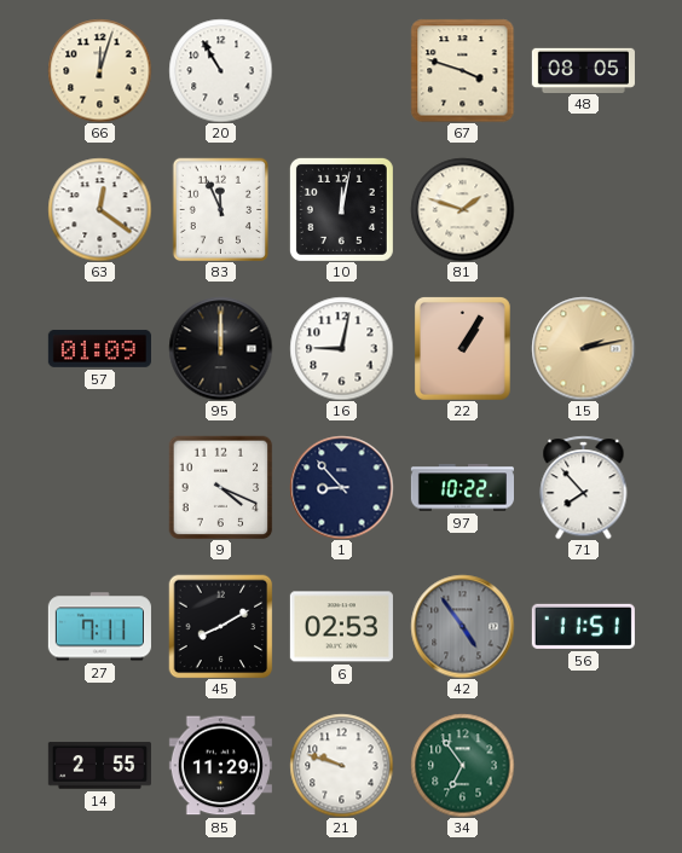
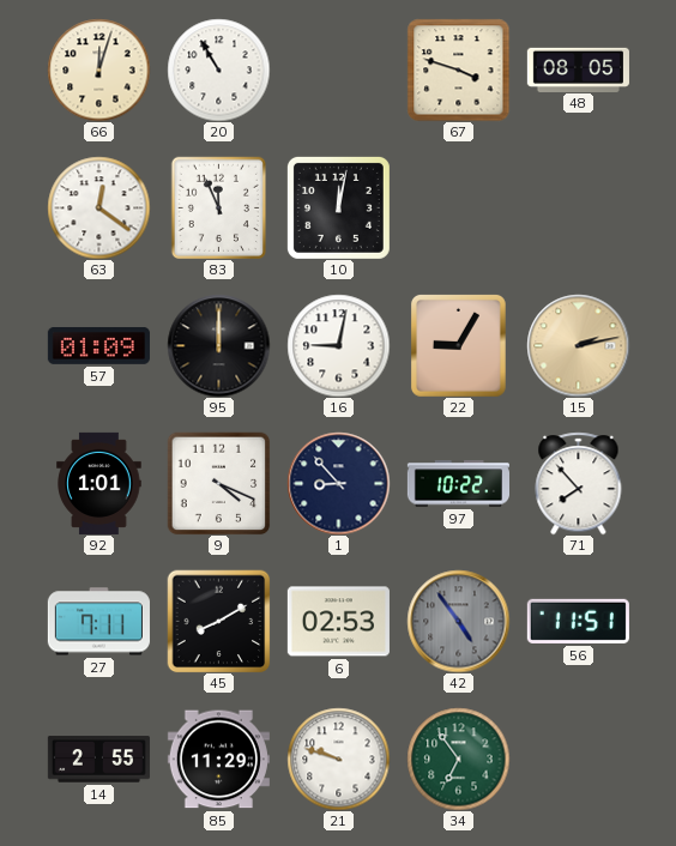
81: 1:48 -> none
22: 1:05 -> 9:05
92: none -> 1:01
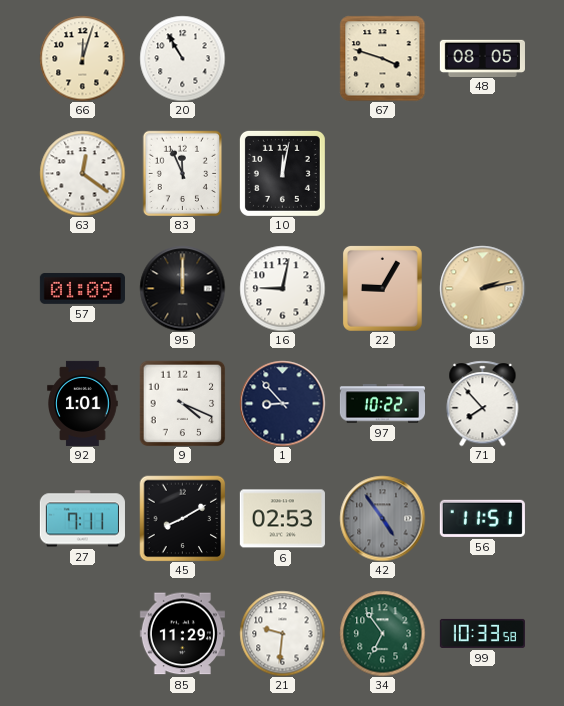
14: 2:55 -> none
21: 9:48 -> 9:31
99: none -> 10:33
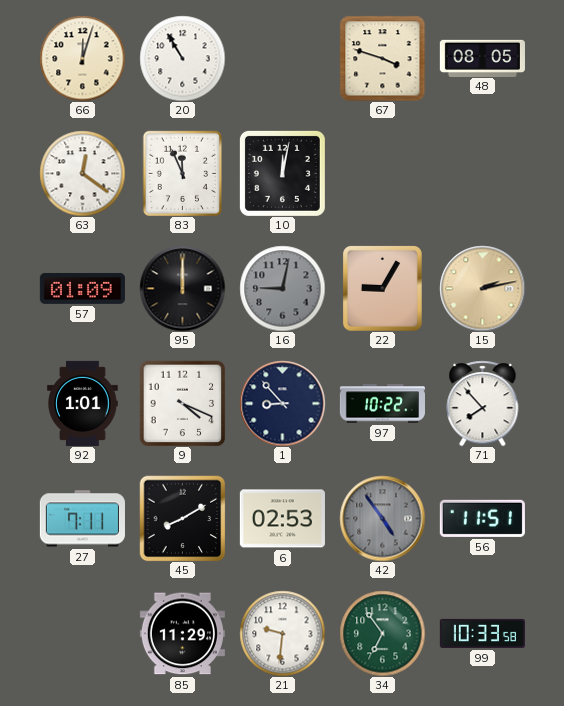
16 dial: white -> grey
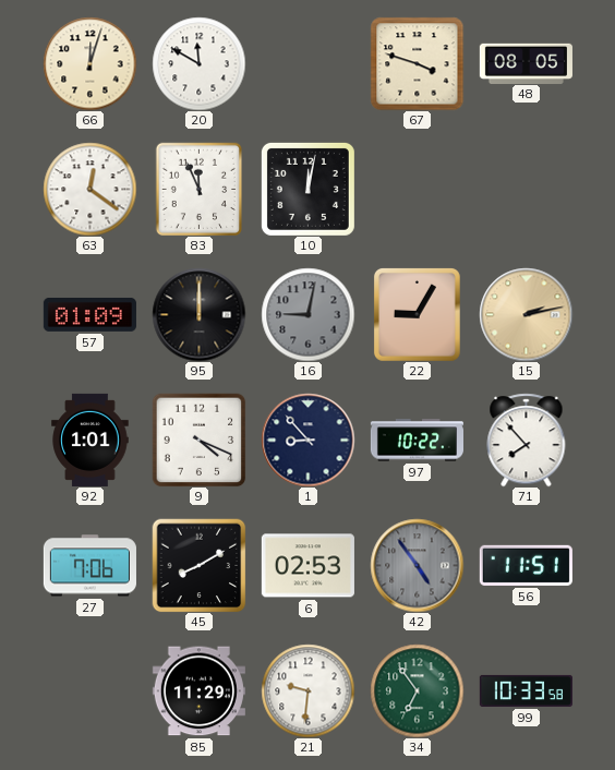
20: 10:55 -> 11:50
27: 7:11 -> 7:06
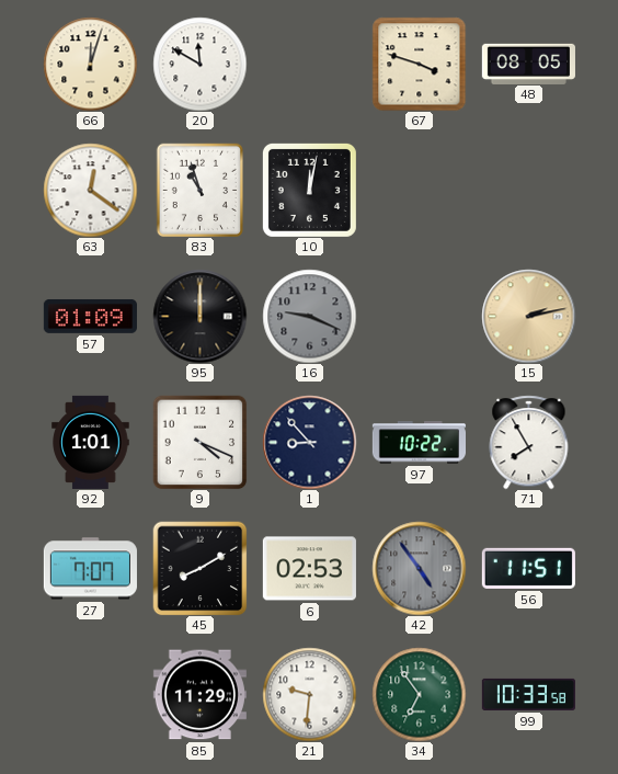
83: 11:56 -> 10:57
16: 9:02 -> 9:19
22: 9:05 -> none
71: 7:53 -> 7:55
27: 7:06 -> 7:07
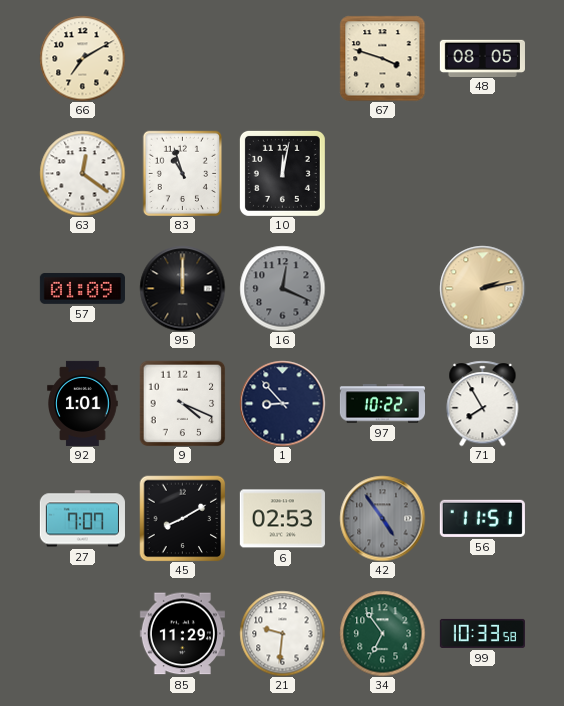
66: 12:03 -> 7:10
20: 11:50 -> none
16: 9:19 -> 12:19
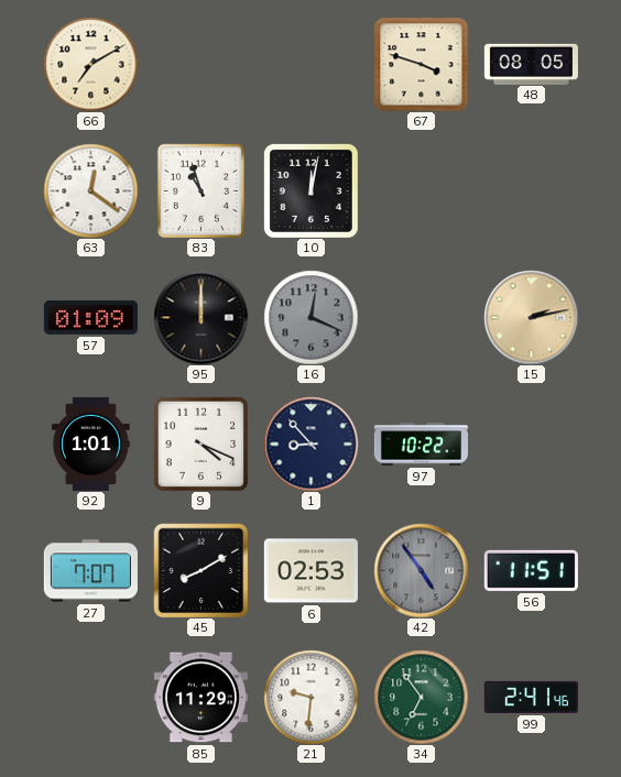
71: 7:55 -> none
99: 10:33 -> 2:41
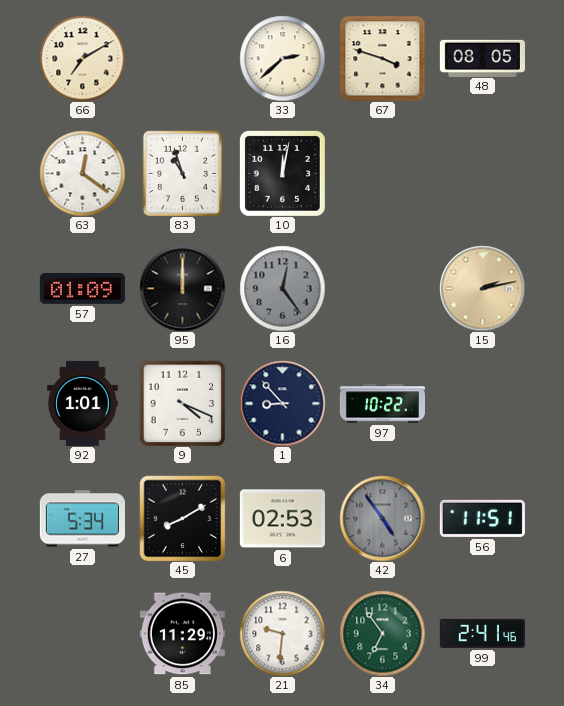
33: none -> 2:38
16: 12:19 -> 12:24
27: 7:07 -> 5:34
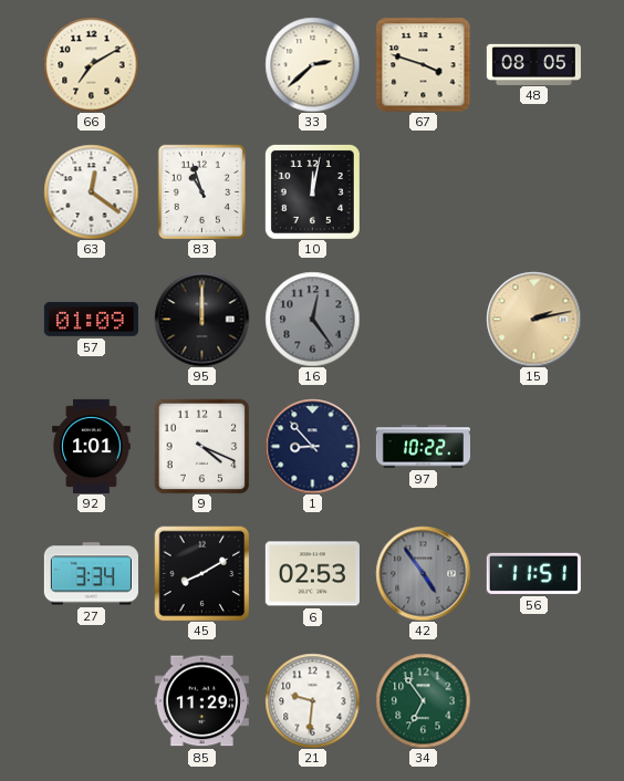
27: 5:34 -> 3:34
99: 2:41 -> none
